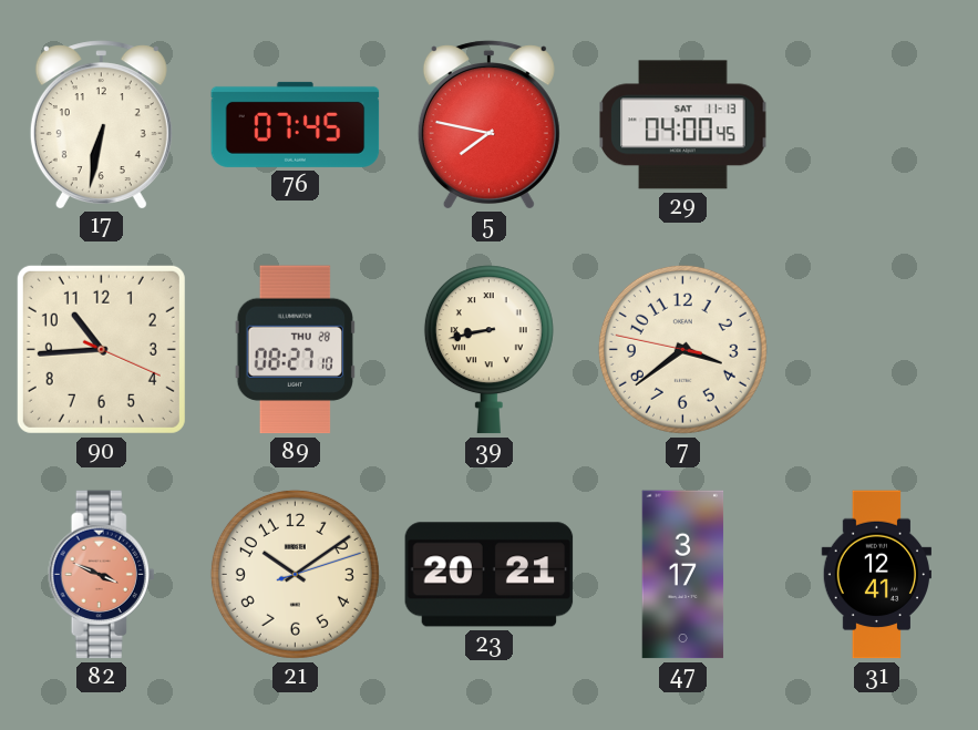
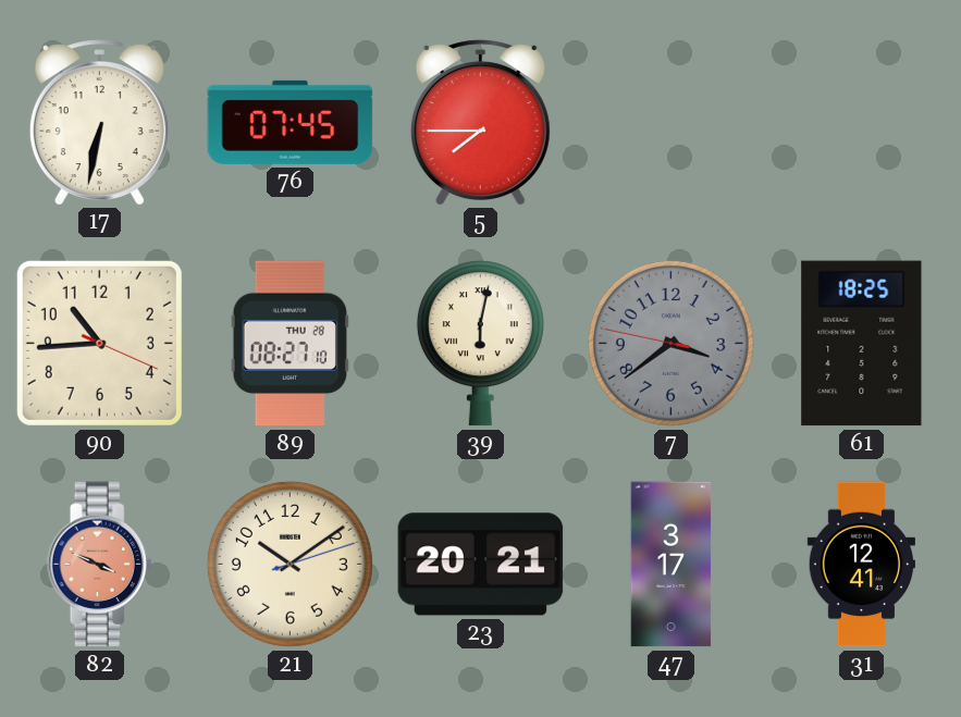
5: 7:47 -> 7:45
29: 04:00 -> none
39: 8:43 -> 6:02
7 dial: cream -> grey
61: none -> 18:25
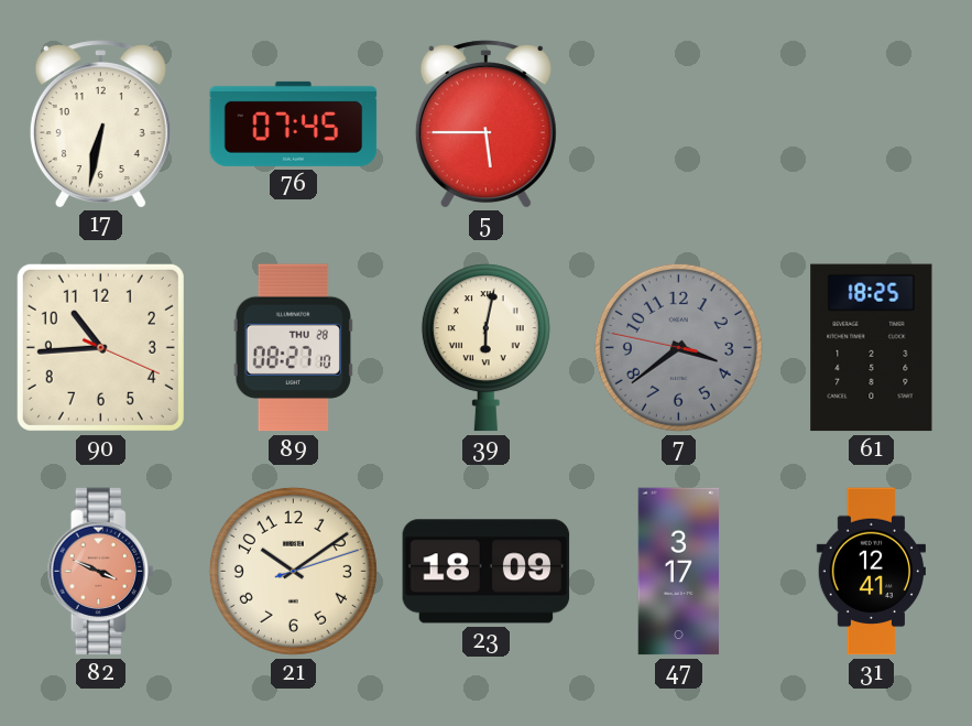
5: 7:45 -> 5:45
23: 20:21 -> 18:09
